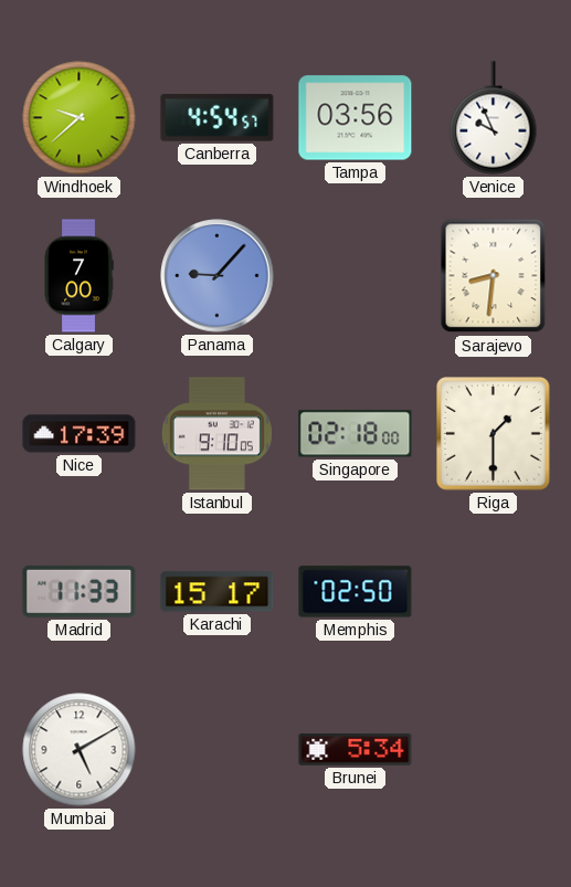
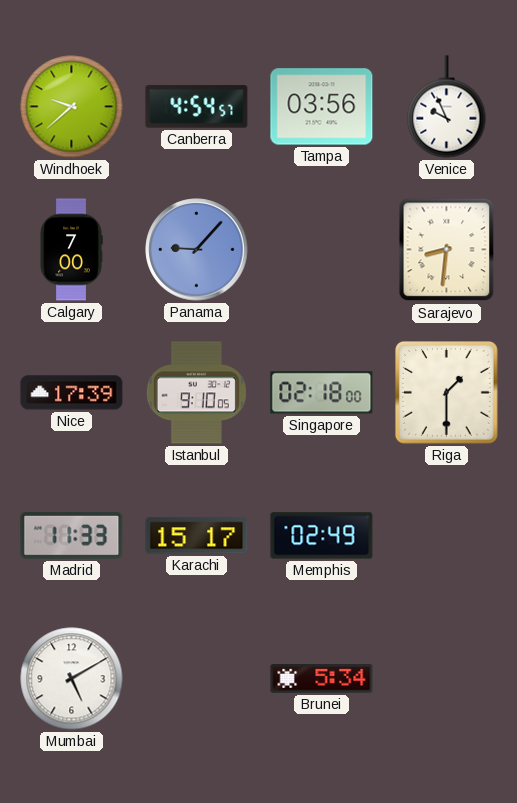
Memphis: 02:50 -> 02:49
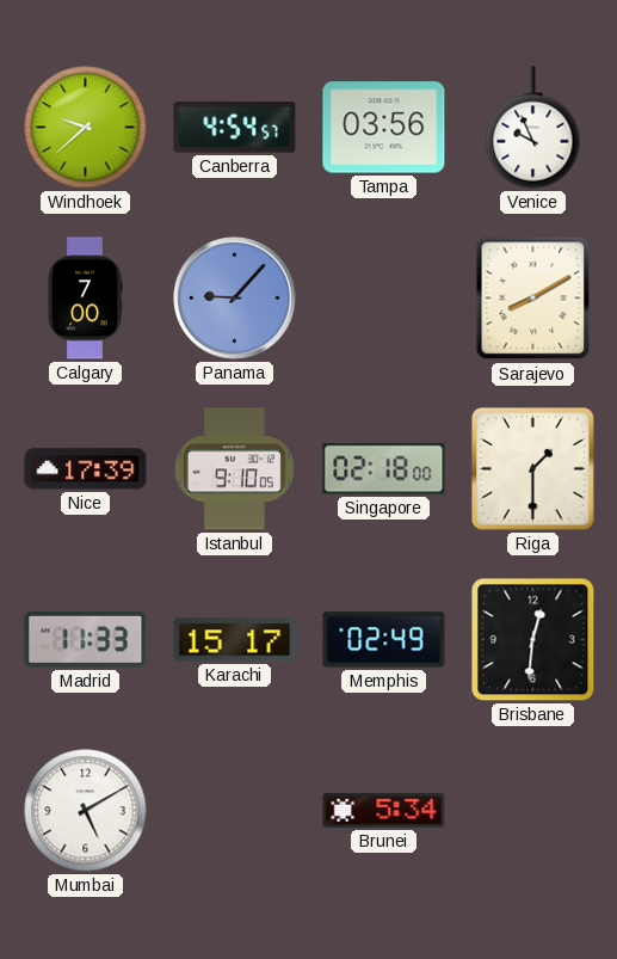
Sarajevo: 8:31 -> 8:10
Brisbane: none -> 12:31
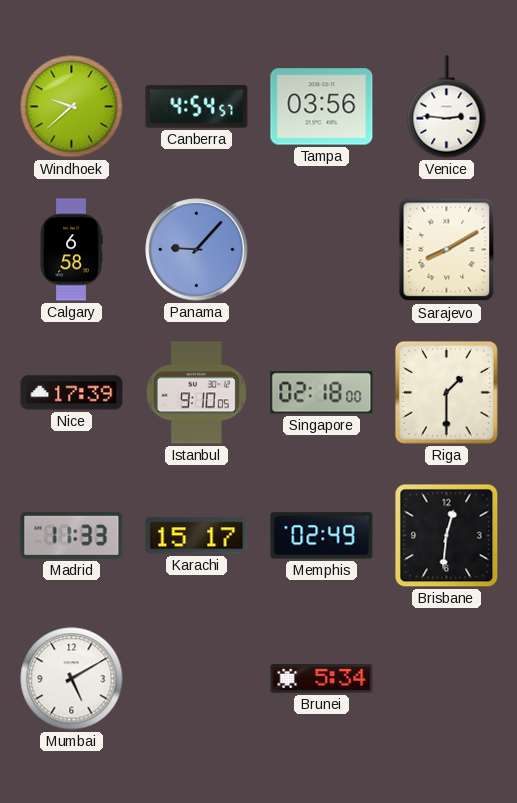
Venice: 9:56 -> 2:46
Calgary: 7:00 -> 6:58
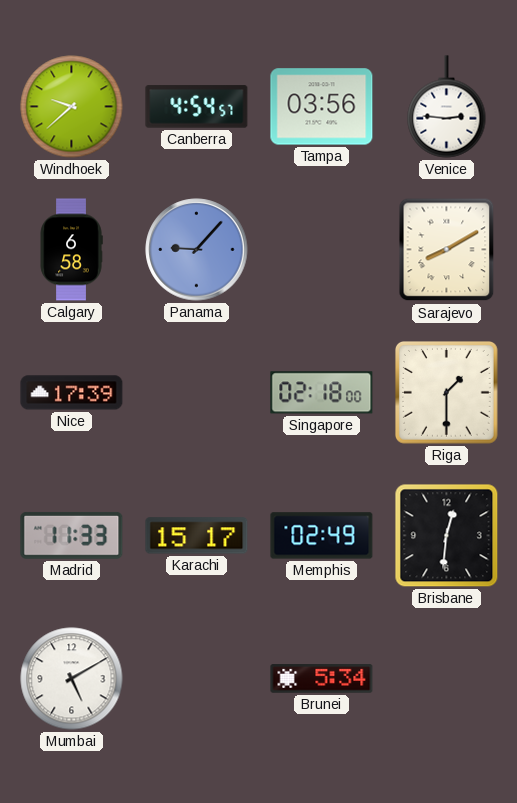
Istanbul: 9:10 -> none
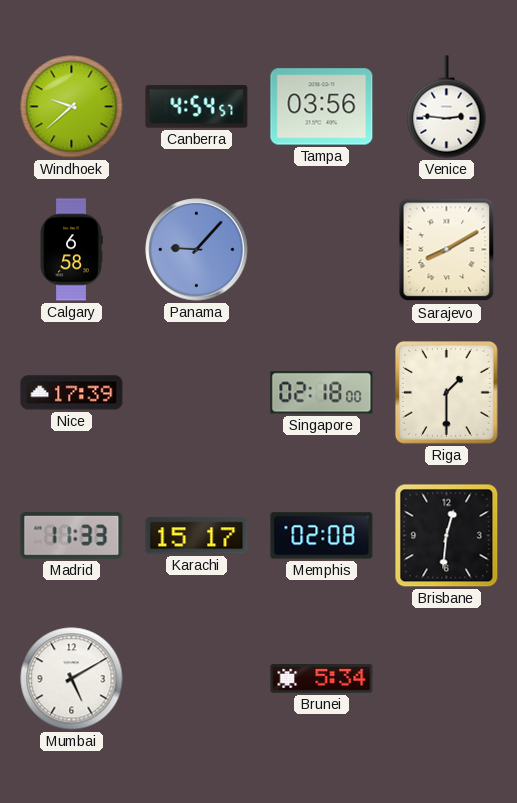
Memphis: 02:49 -> 02:08
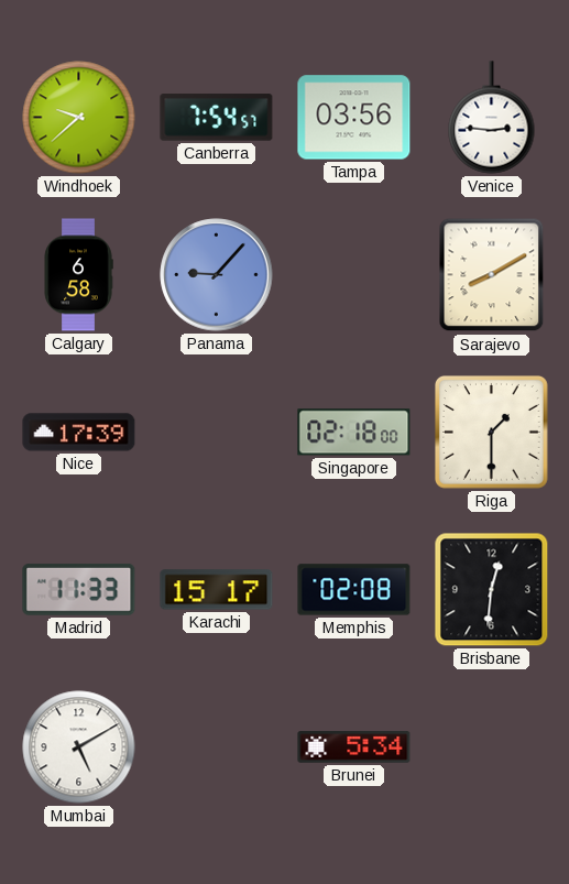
Canberra: 4:54 -> 7:54
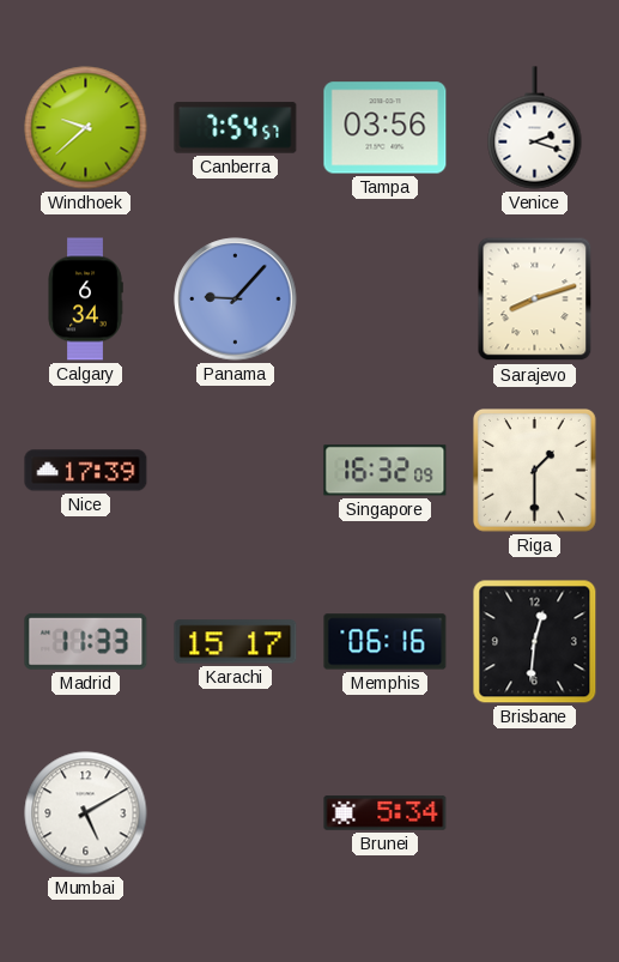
Venice: 2:46 -> 2:18
Calgary: 6:58 -> 6:34
Sarajevo: 8:10 -> 8:12
Singapore: 02:18 -> 16:32
Memphis: 02:08 -> 06:16
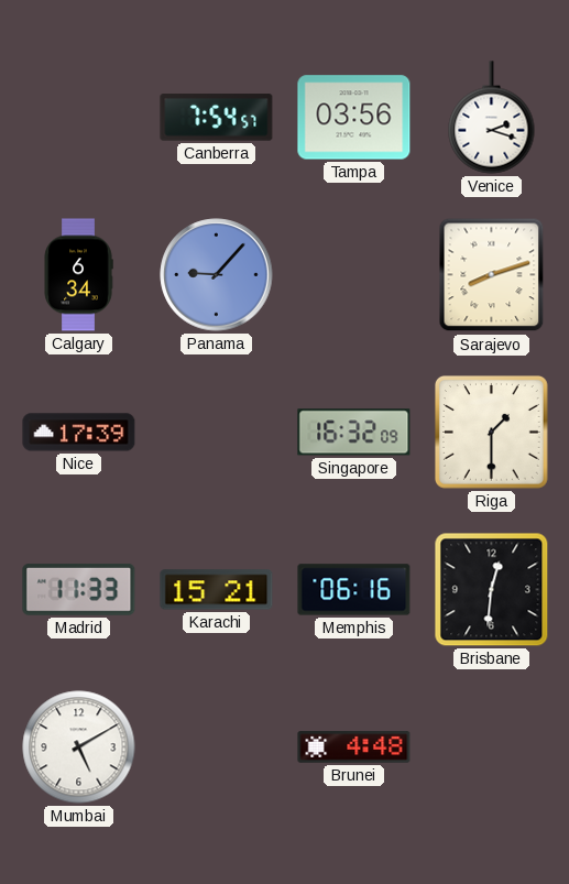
Windhoek: 9:38 -> none
Karachi: 15:17 -> 15:21
Brunei: 5:34 -> 4:48
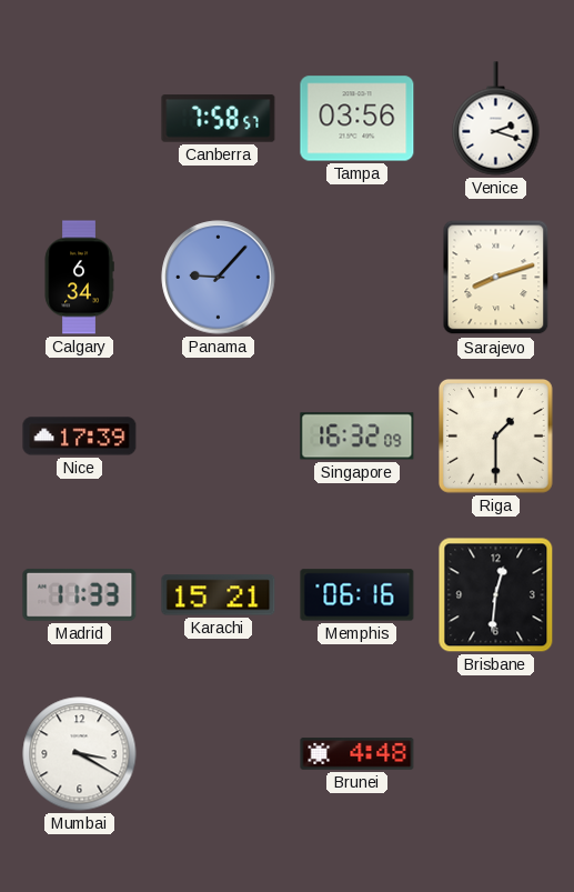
Canberra: 7:54 -> 7:58
Mumbai: 5:10 -> 3:20
